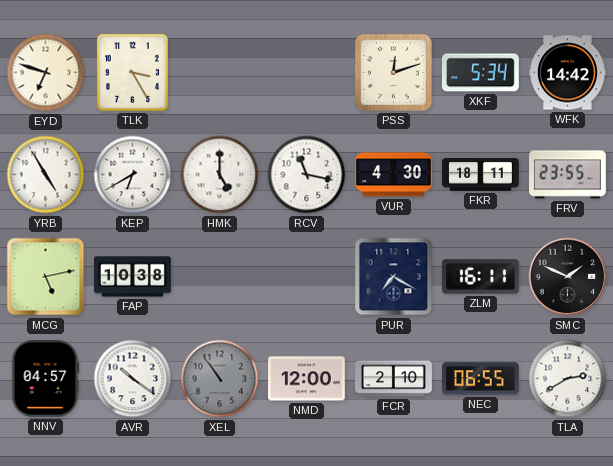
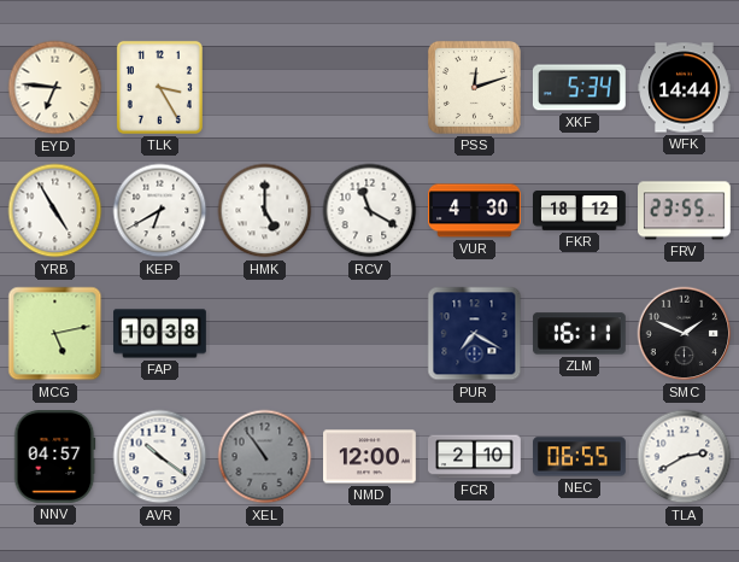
EYD: 6:48 -> 6:46
WFK: 14:42 -> 14:44
RCV: 11:17 -> 11:20
FKR: 18:11 -> 18:12
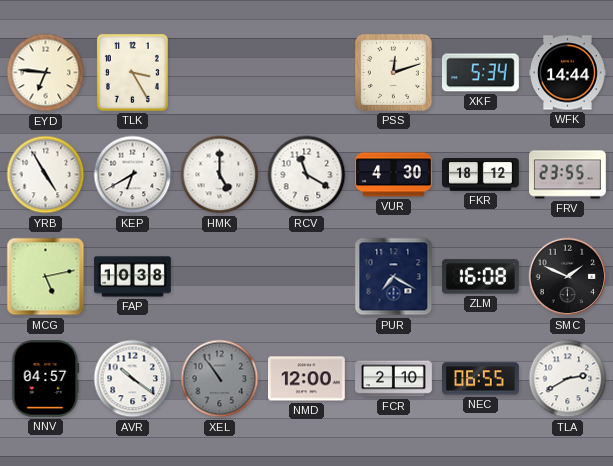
ZLM: 16:11 -> 16:08
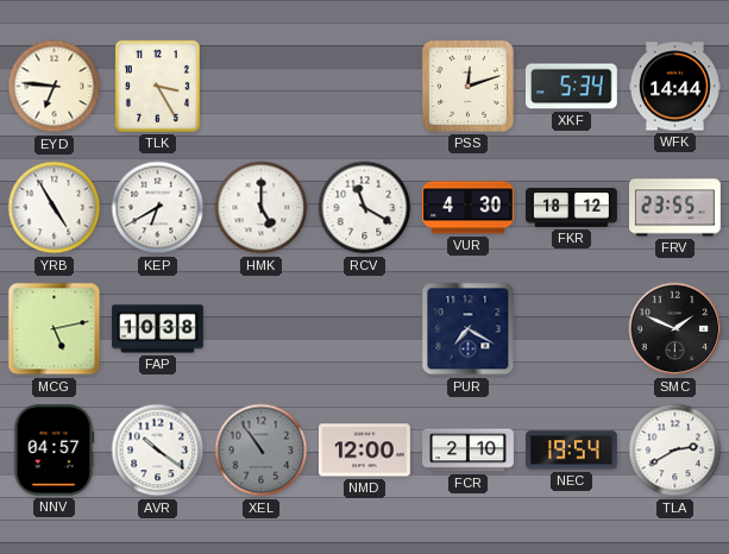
ZLM: 16:08 -> none
NEC: 06:55 -> 19:54
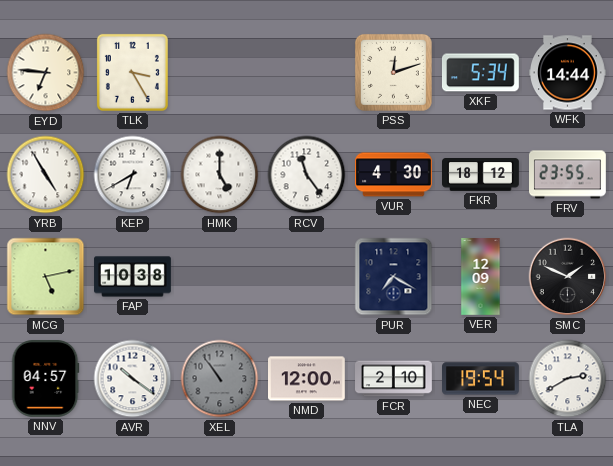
RCV: 11:20 -> 11:24
VER: none -> 12:09
